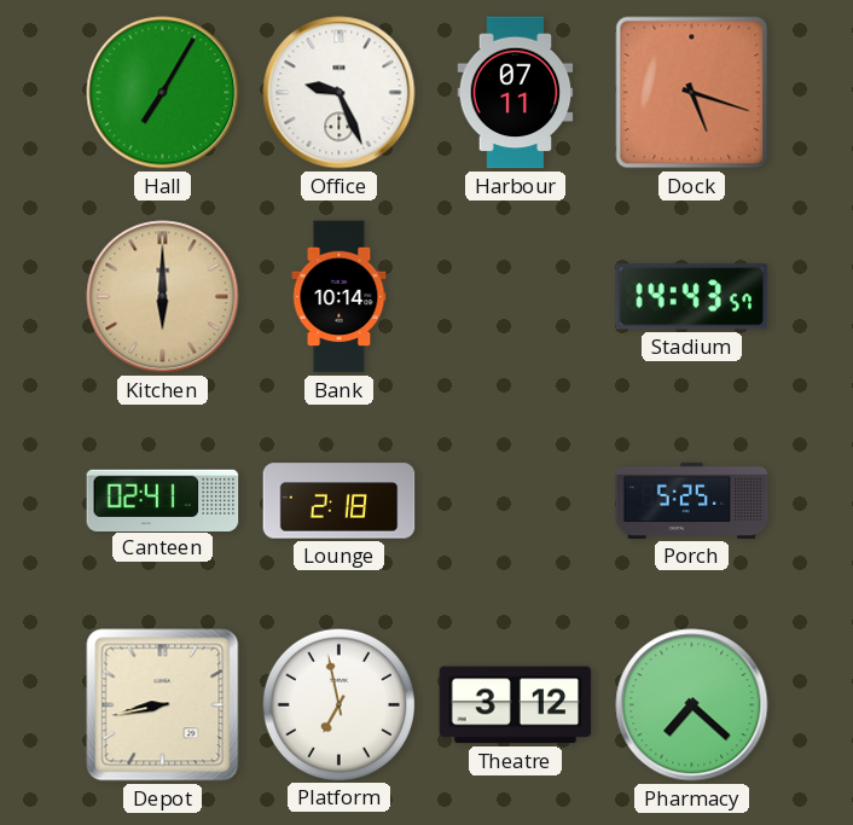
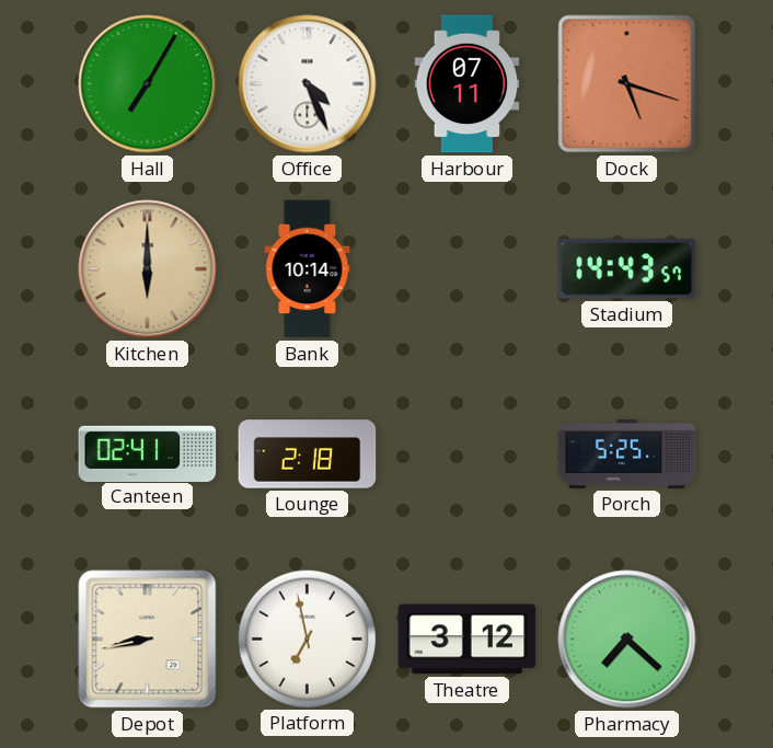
Office: 9:26 -> 4:26
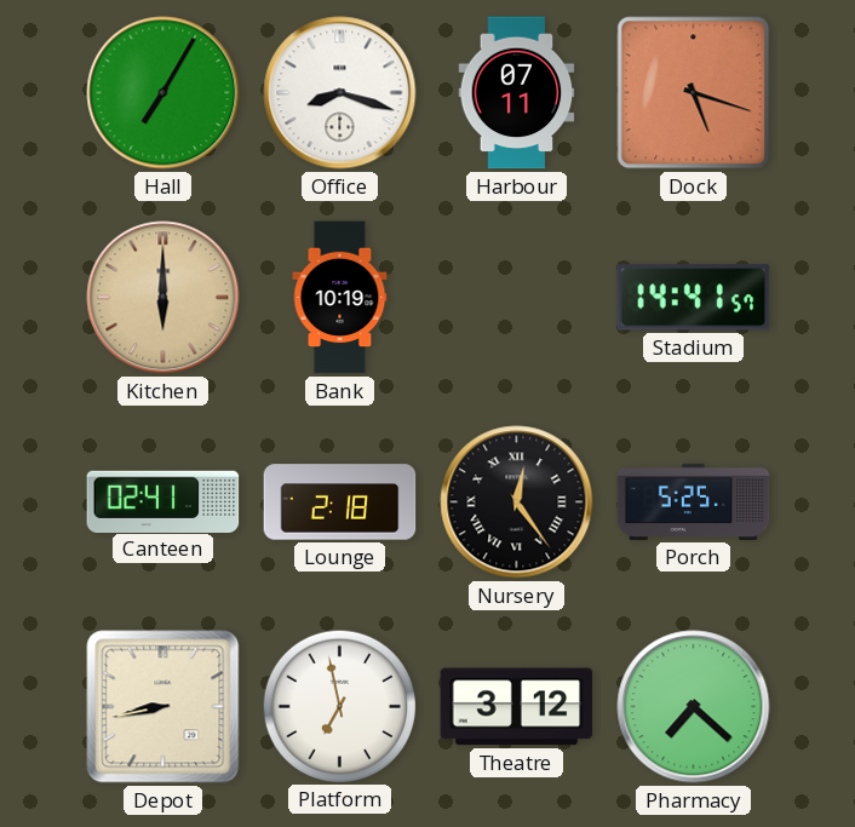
Office: 4:26 -> 8:18
Bank: 10:14 -> 10:19
Stadium: 14:43 -> 14:41
Nursery: none -> 12:24
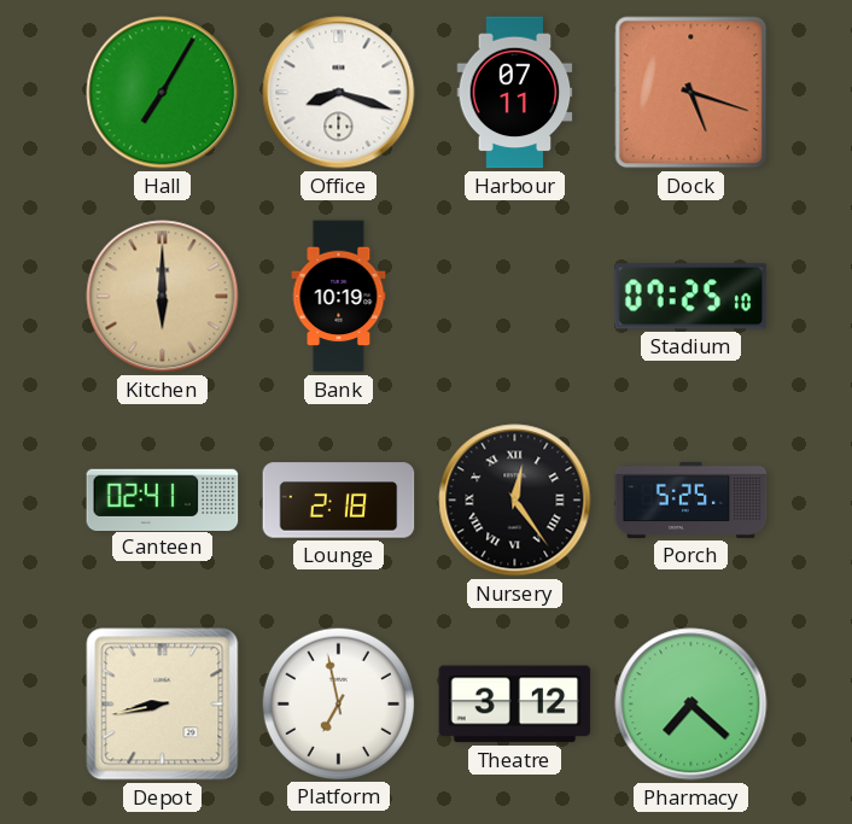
Stadium: 14:41 -> 07:25
